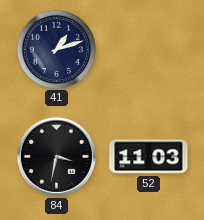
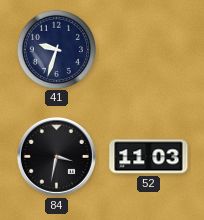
41: 1:12 -> 9:33
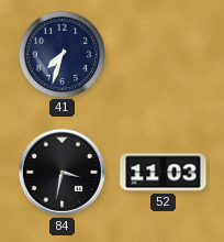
41: 9:33 -> 7:33
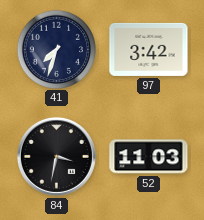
97: none -> 3:42
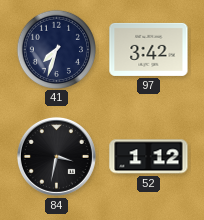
52: 11:03 -> 1:12
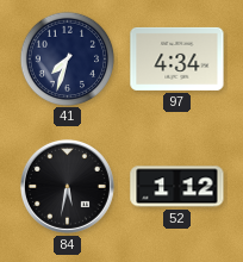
97: 3:42 -> 4:34
84: 3:32 -> 5:32
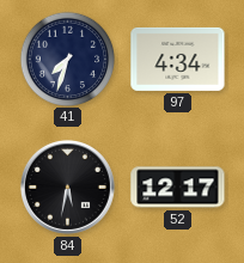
52: 1:12 -> 12:17
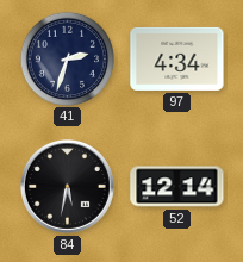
41: 7:33 -> 2:33
52: 12:17 -> 12:14
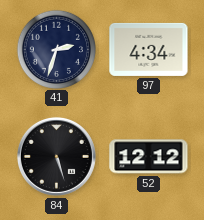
84: 5:32 -> 5:27
52: 12:14 -> 12:12
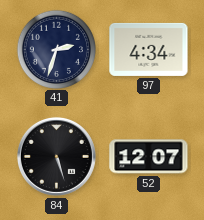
52: 12:12 -> 12:07
